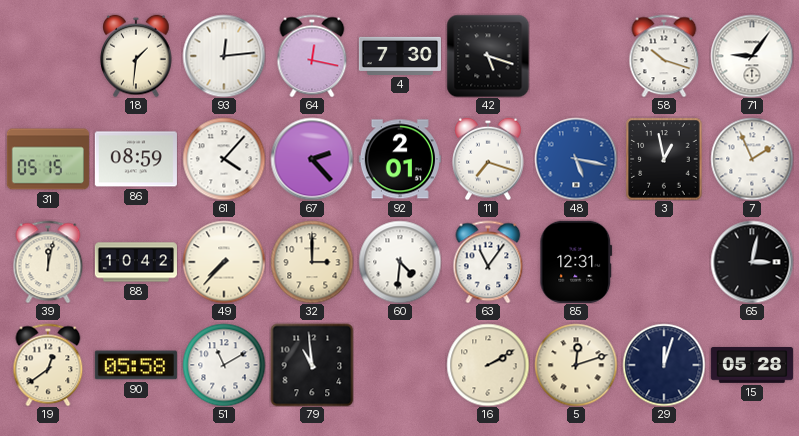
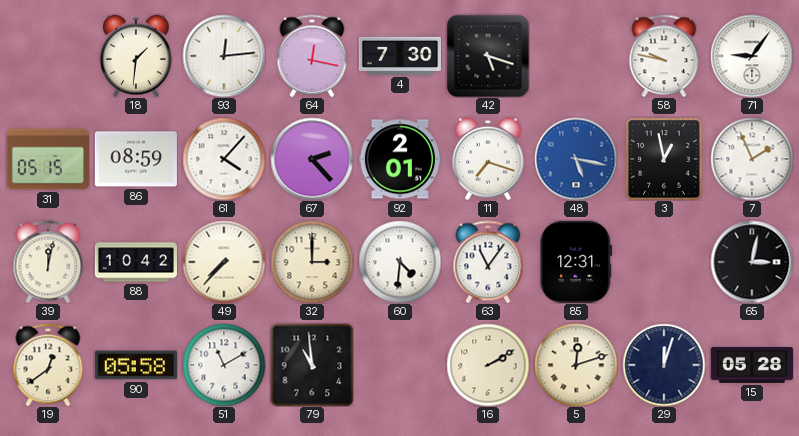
58: 10:18 -> 9:47
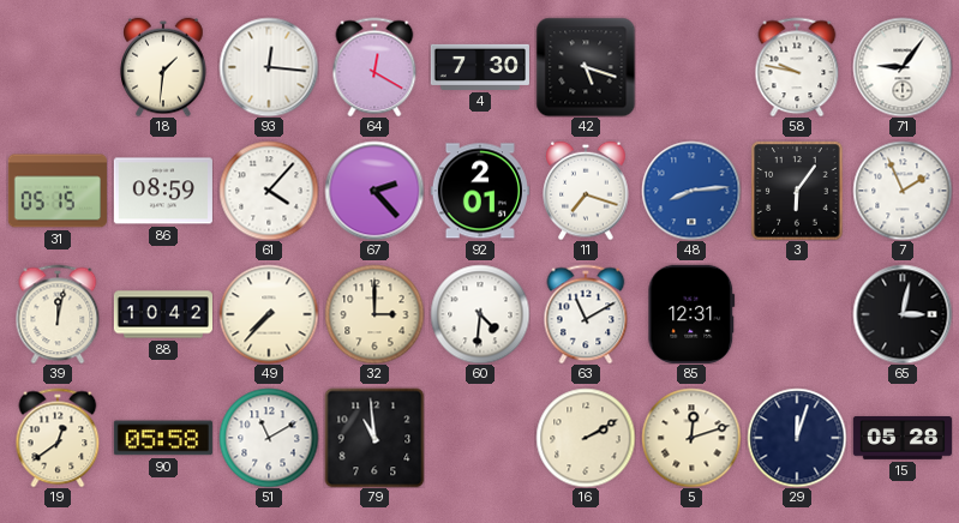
93: 12:14 -> 12:16
64: 12:17 -> 12:20
48: 5:17 -> 8:14
3: 12:58 -> 6:06
63: 11:06 -> 11:10
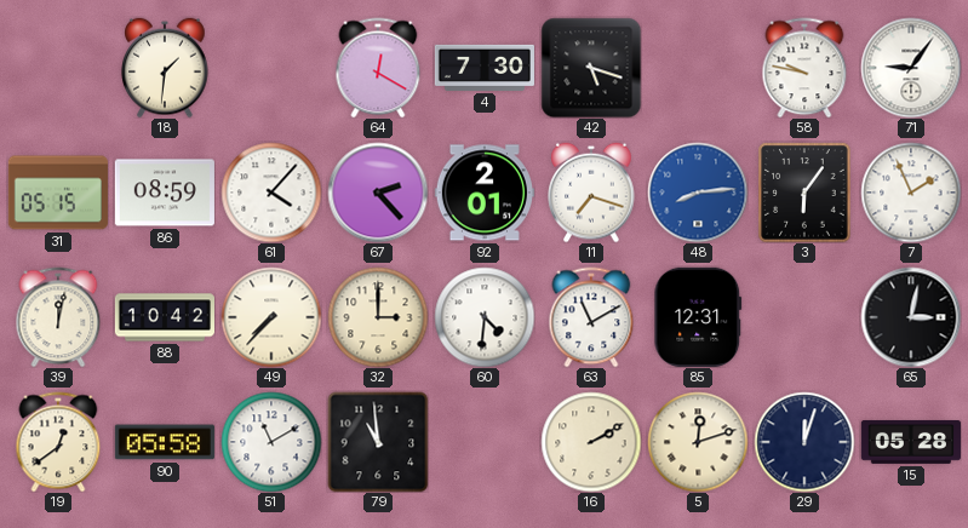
93: 12:16 -> none
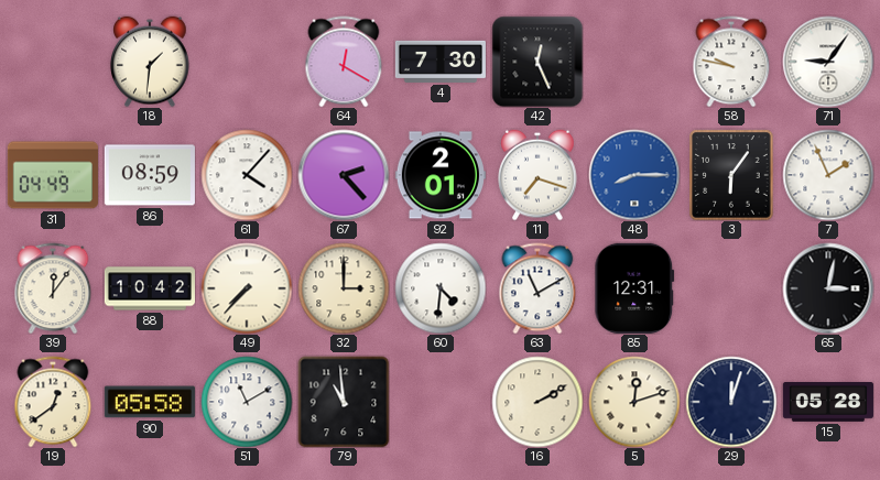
42: 5:18 -> 12:26
31: 05:15 -> 04:49
48: 8:14 -> 8:15
39: 12:02 -> 12:06
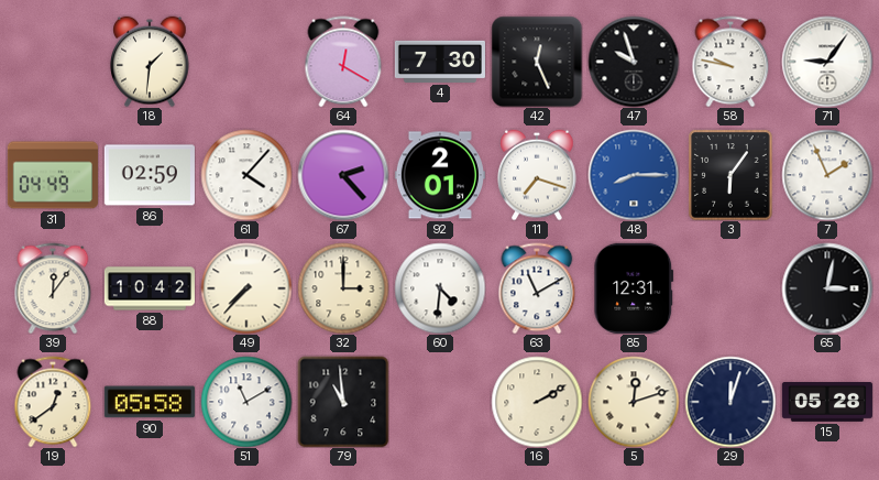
47: none -> 9:57
86: 08:59 -> 02:59
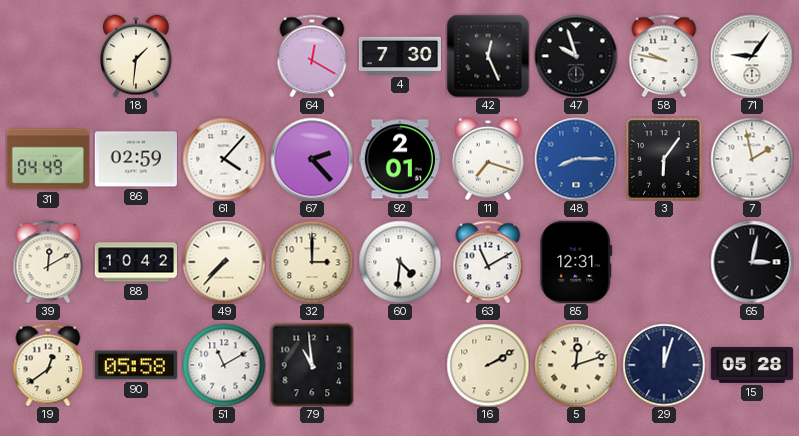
7: 1:56 -> 1:58
39: 12:06 -> 12:10
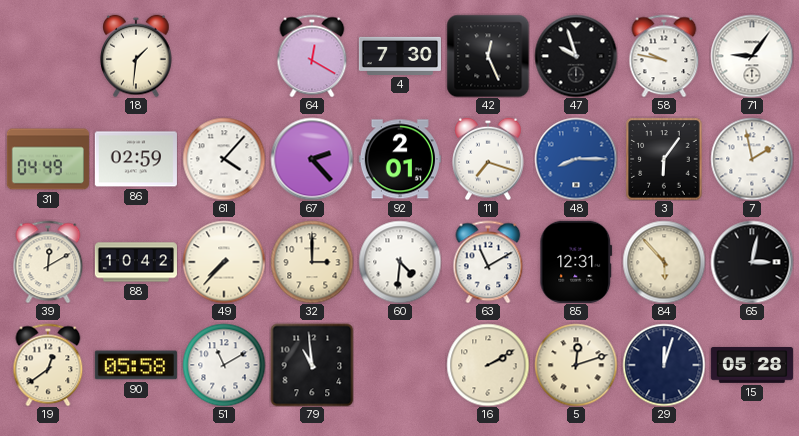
84: none -> 5:53
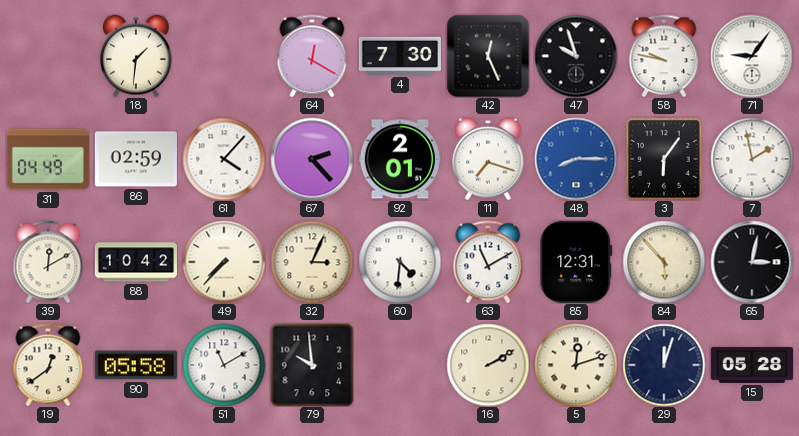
32: 3:00 -> 3:04
79: 10:59 -> 9:59
